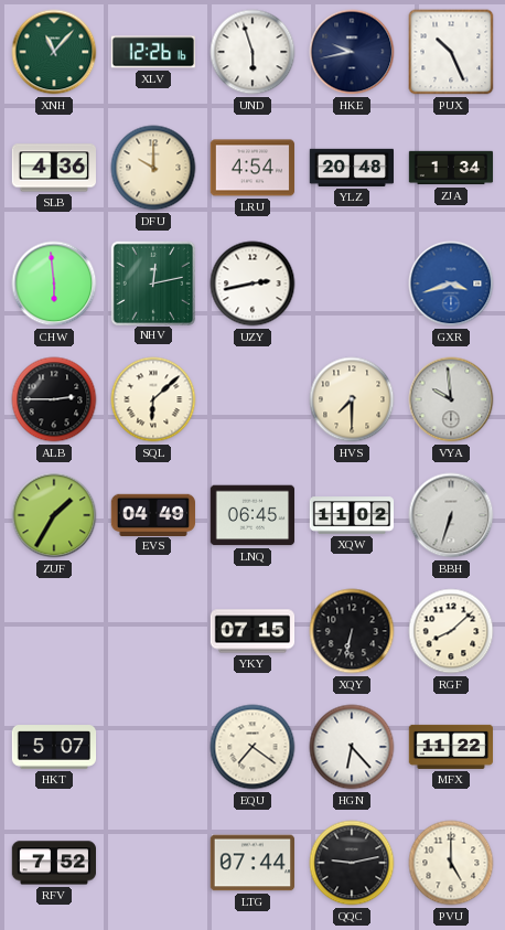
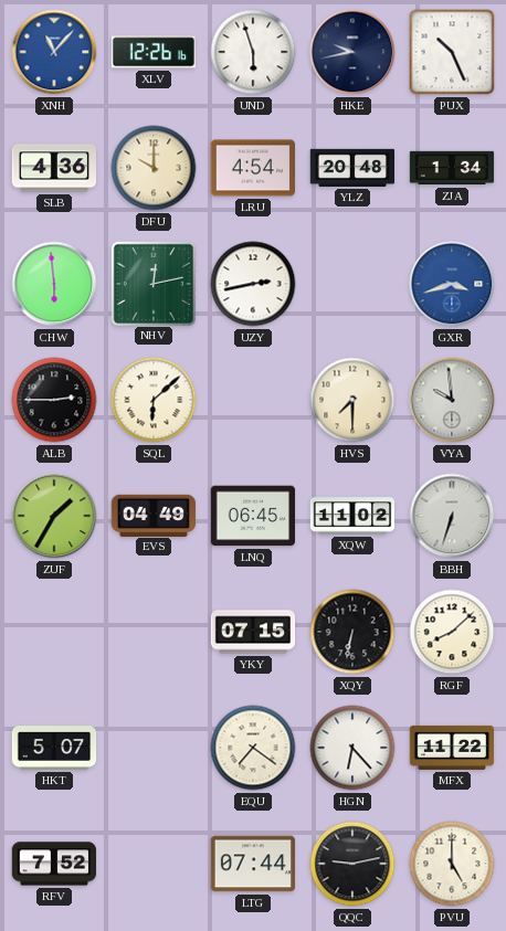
XNH dial: green -> blue
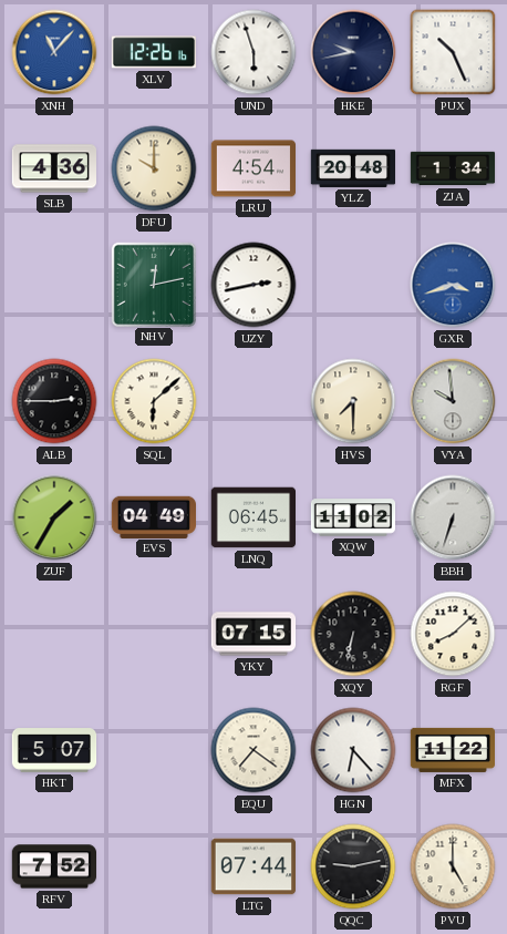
CHW: 5:59 -> none
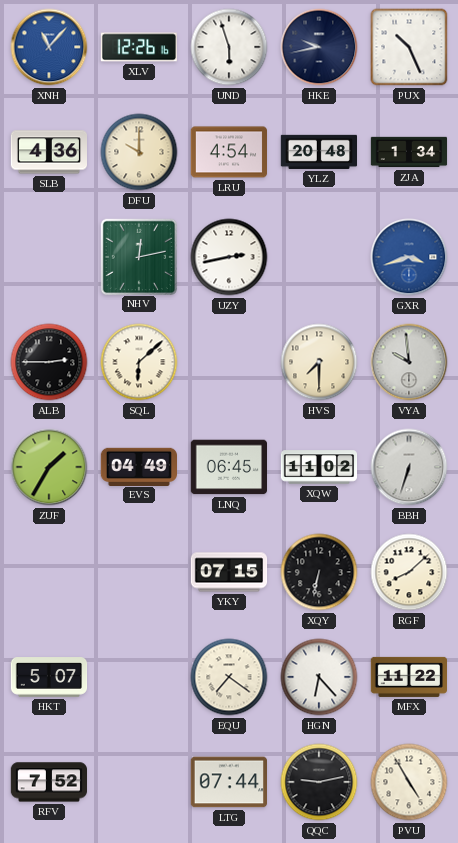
PVU: 5:00 -> 4:55
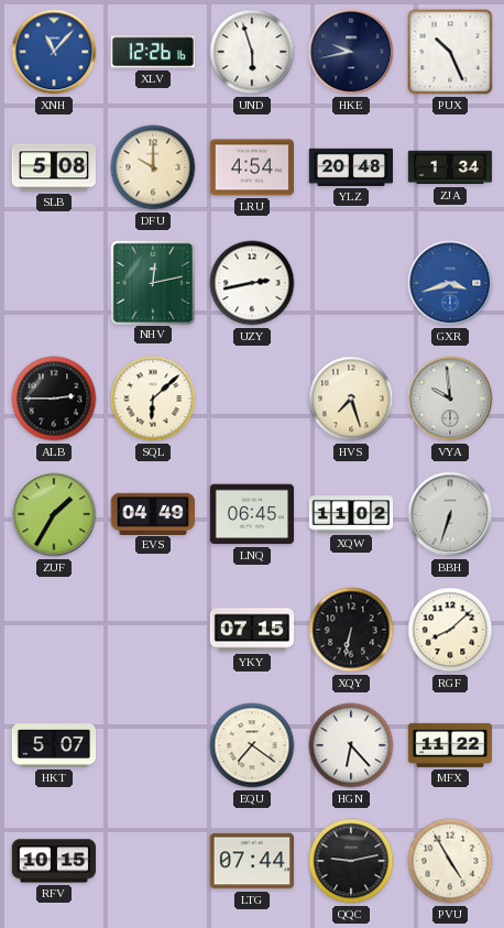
SLB: 4:36 -> 5:08
HVS: 7:30 -> 7:27
RFV: 7:52 -> 10:15
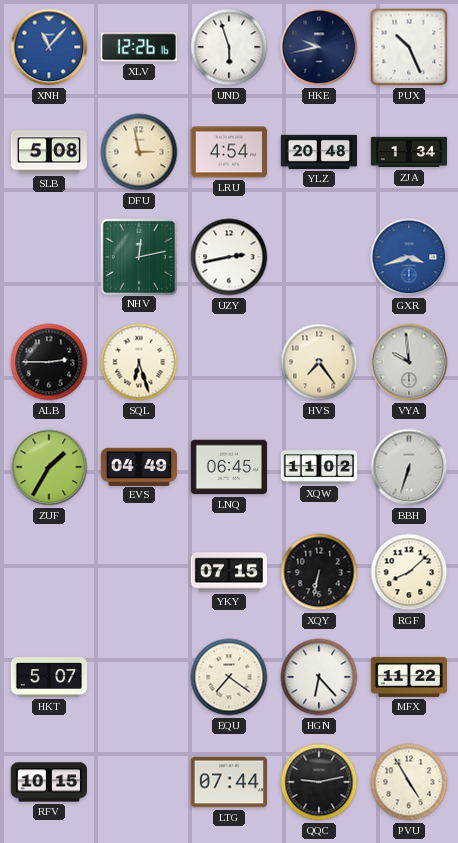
DFU: 10:00 -> 2:58
SQL: 6:08 -> 6:27
HVS: 7:27 -> 7:24
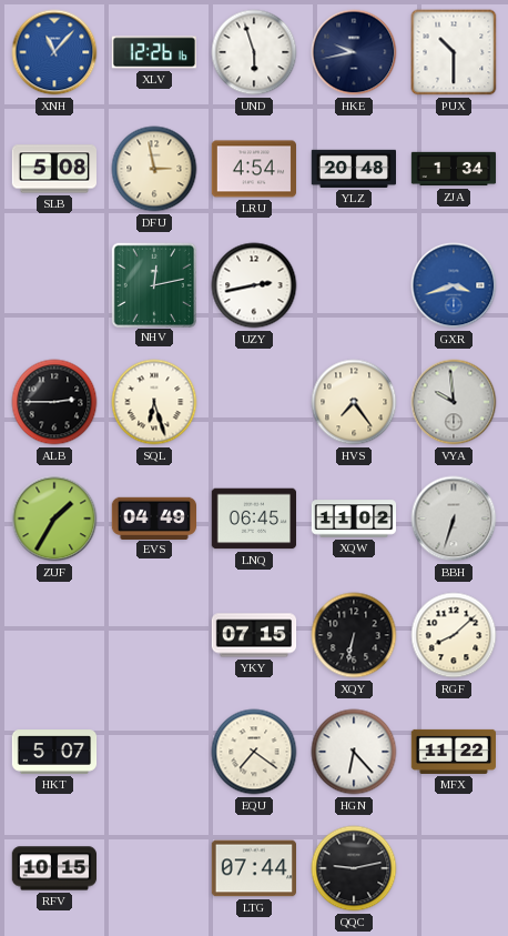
PUX: 10:26 -> 10:30
PVU: 4:55 -> none
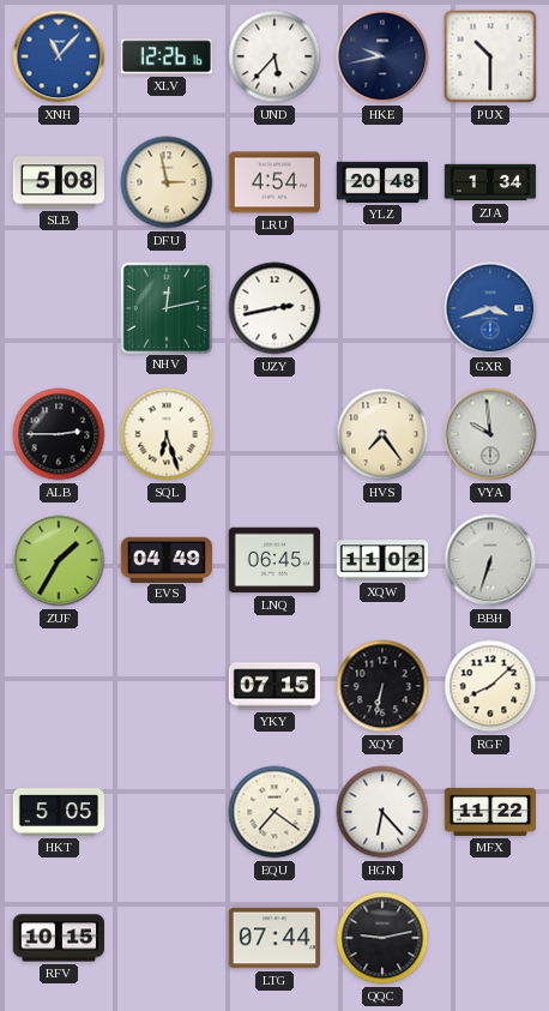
UND: 5:57 -> 5:37
HKT: 5:07 -> 5:05
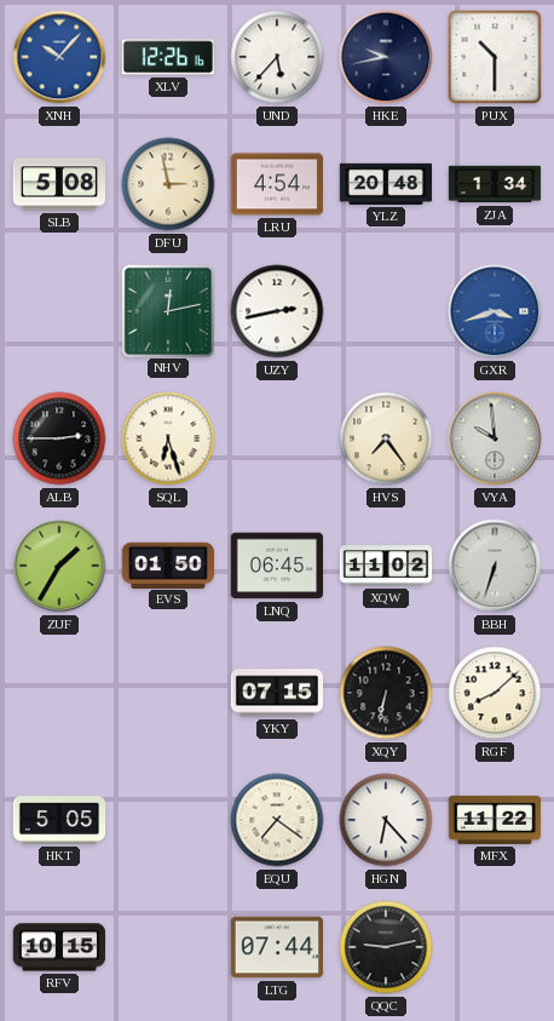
XNH: 11:07 -> 10:07
EVS: 04:49 -> 01:50
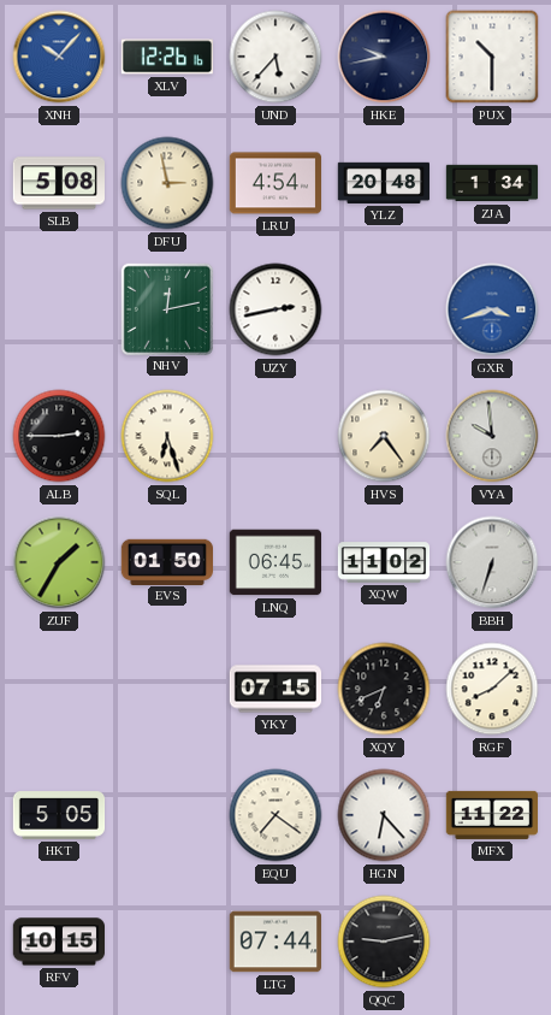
XQY: 6:32 -> 6:41
